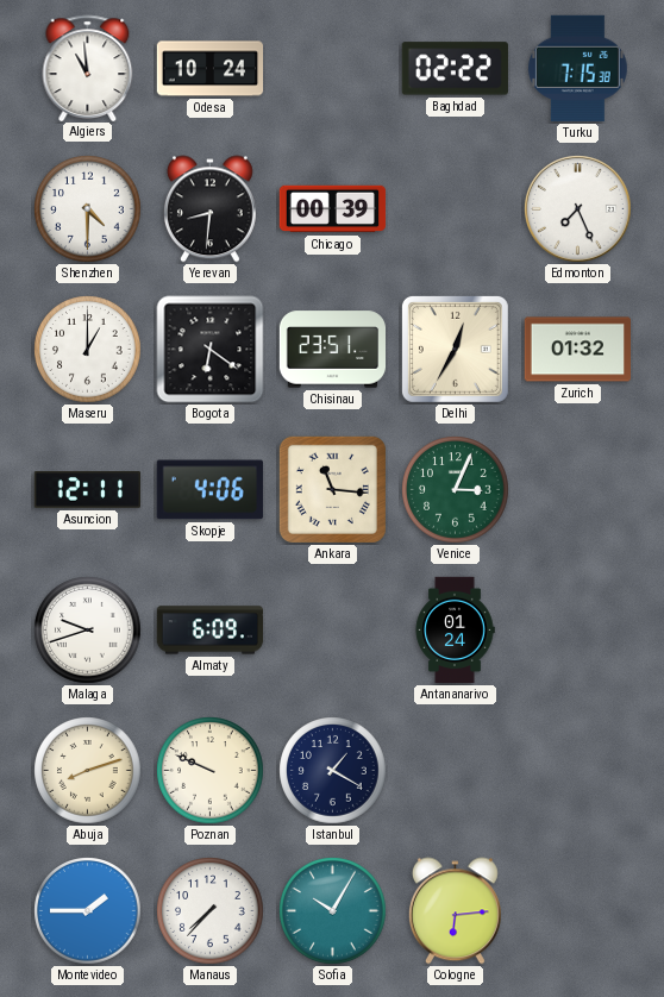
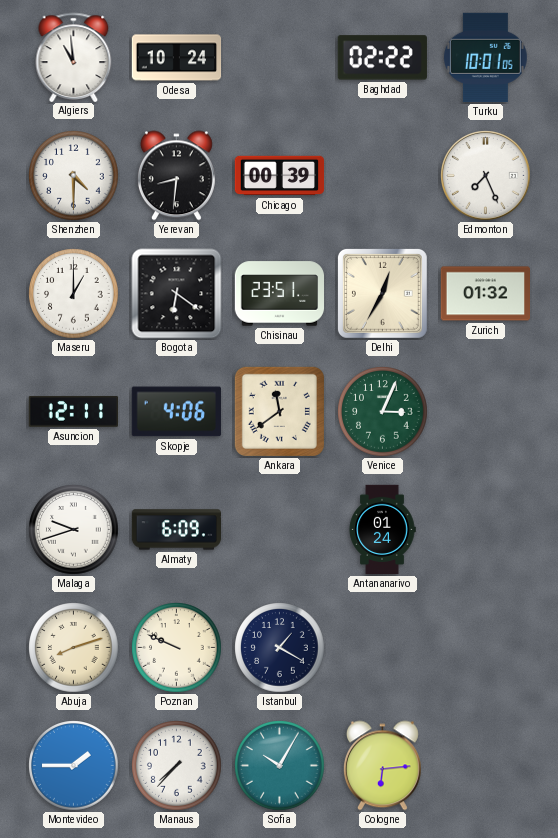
Turku: 7:15 -> 10:01
Ankara: 11:16 -> 11:39
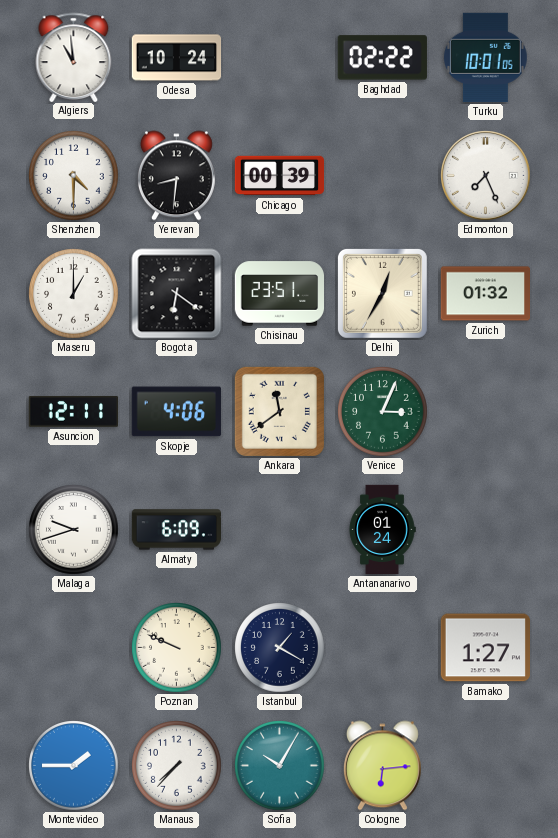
Abuja: 8:12 -> none
Bamako: none -> 1:27
